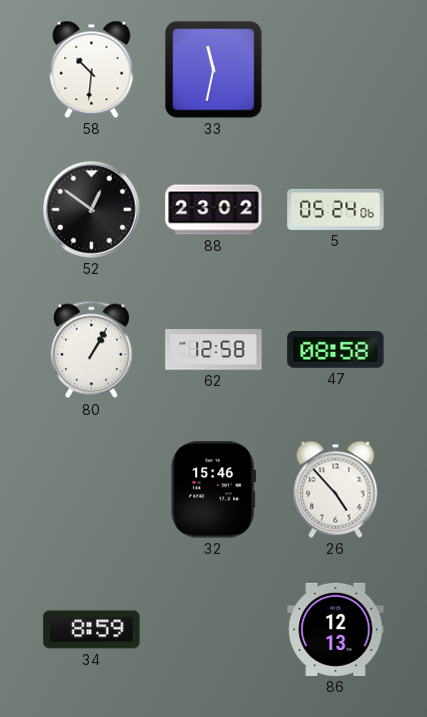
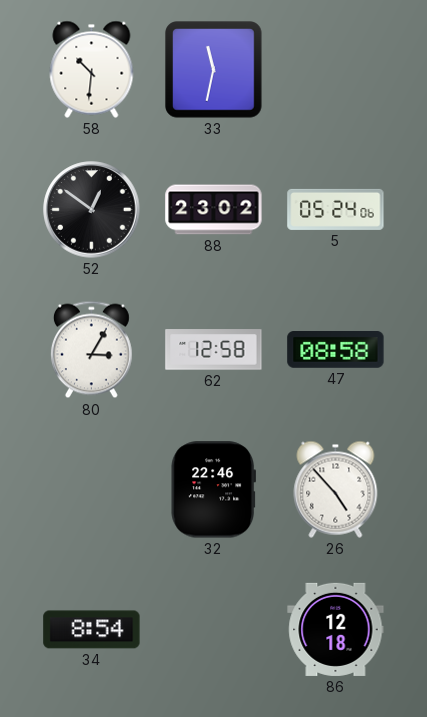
80: 1:05 -> 3:05
32: 15:46 -> 22:46
34: 8:59 -> 8:54
86: 12:13 -> 12:18
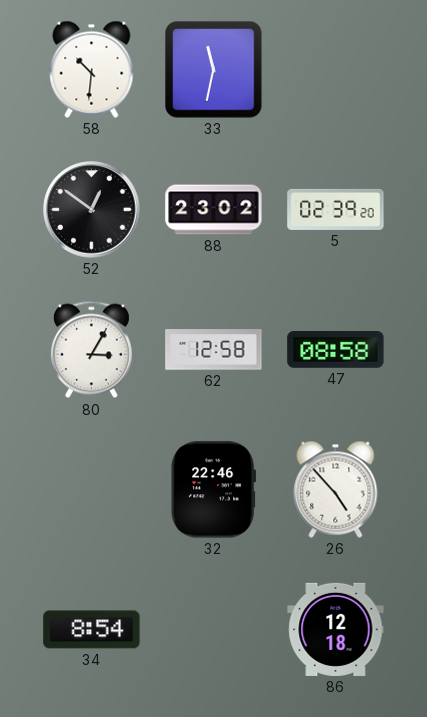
5: 05:24 -> 02:39
